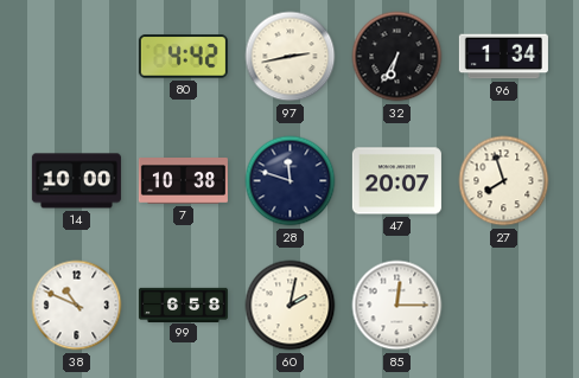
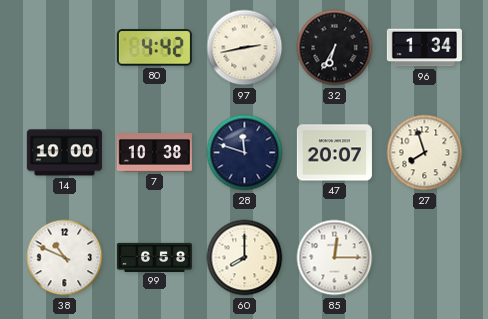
60: 2:02 -> 8:00
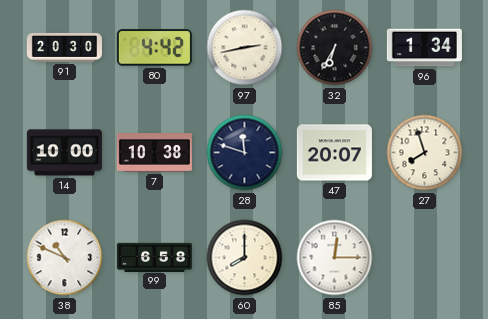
91: none -> 20:30
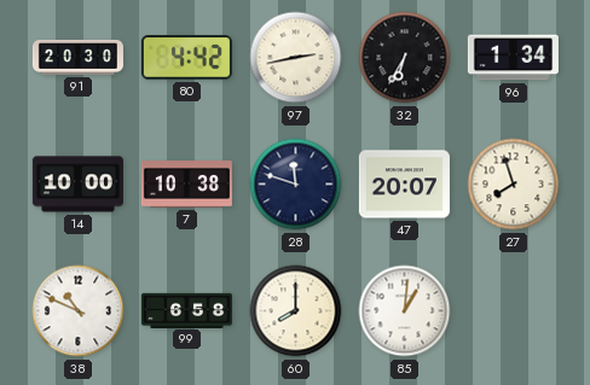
85: 12:15 -> 1:01
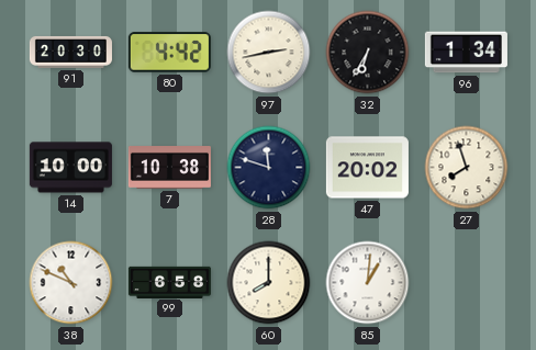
47: 20:07 -> 20:02
